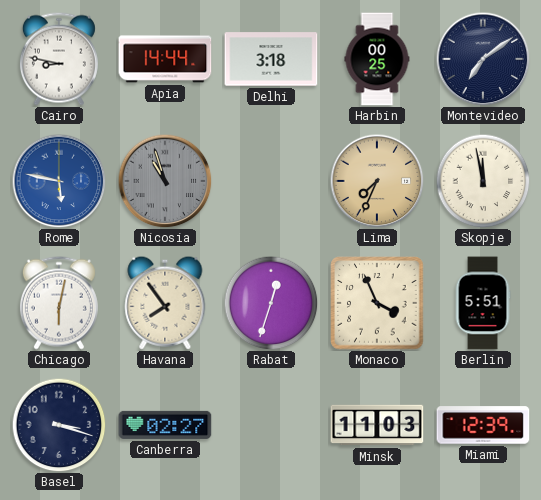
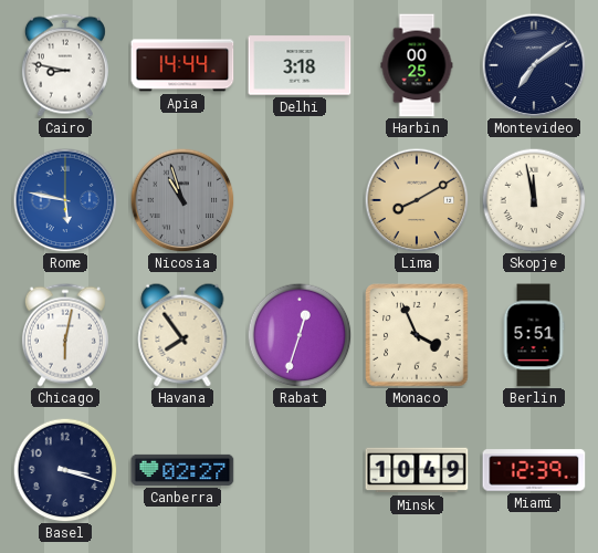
Lima: 7:34 -> 8:10
Minsk: 11:03 -> 10:49
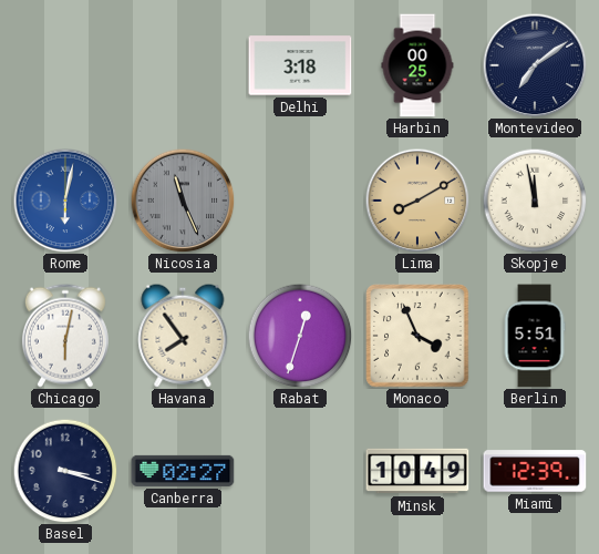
Cairo: 8:47 -> none
Apia: 14:44 -> none
Rome: 5:47 -> 6:02
Nicosia: 10:57 -> 11:26
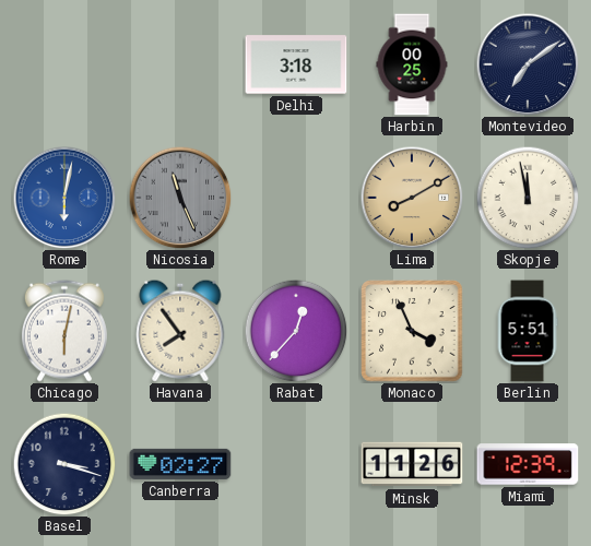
Rabat: 12:33 -> 12:37
Minsk: 10:49 -> 11:26
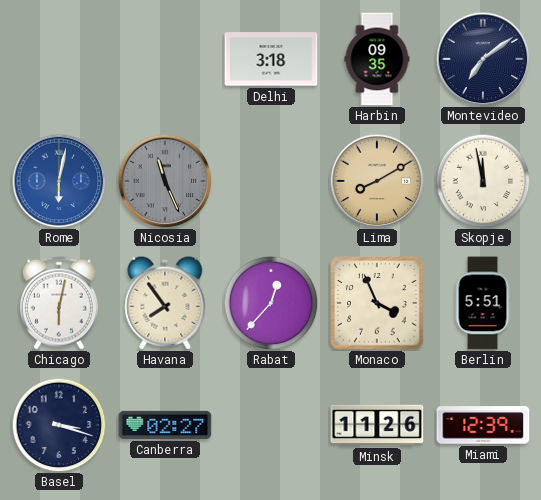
Harbin: 00:25 -> 09:35
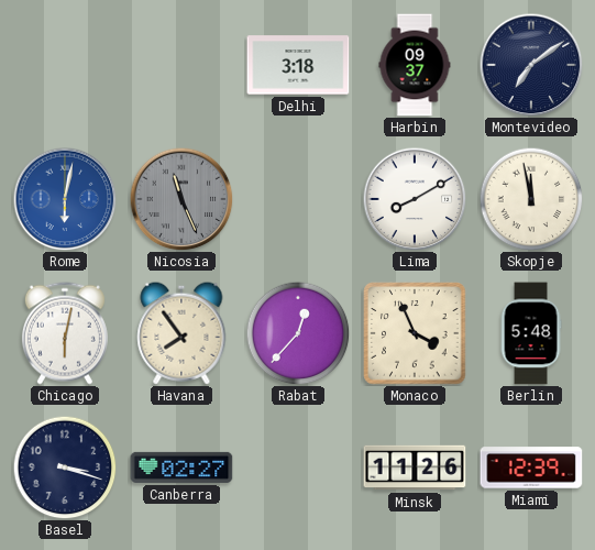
Harbin: 09:35 -> 09:37
Lima dial: champagne -> white
Berlin: 5:51 -> 5:48
